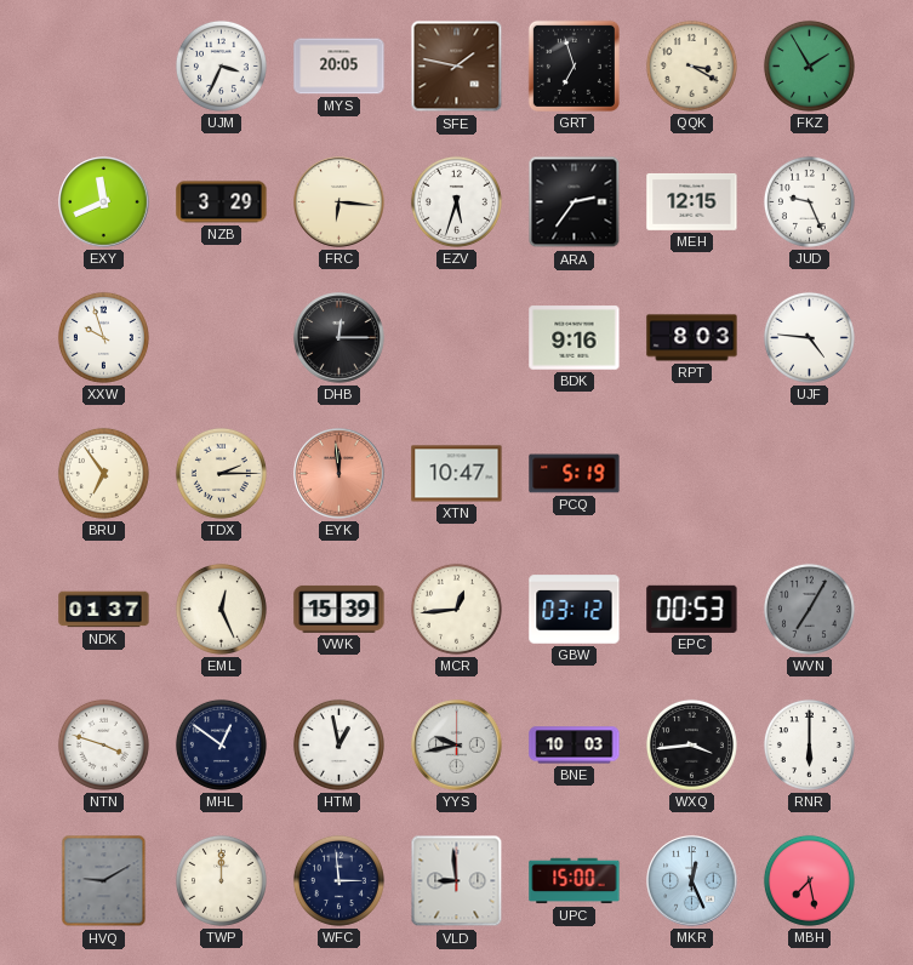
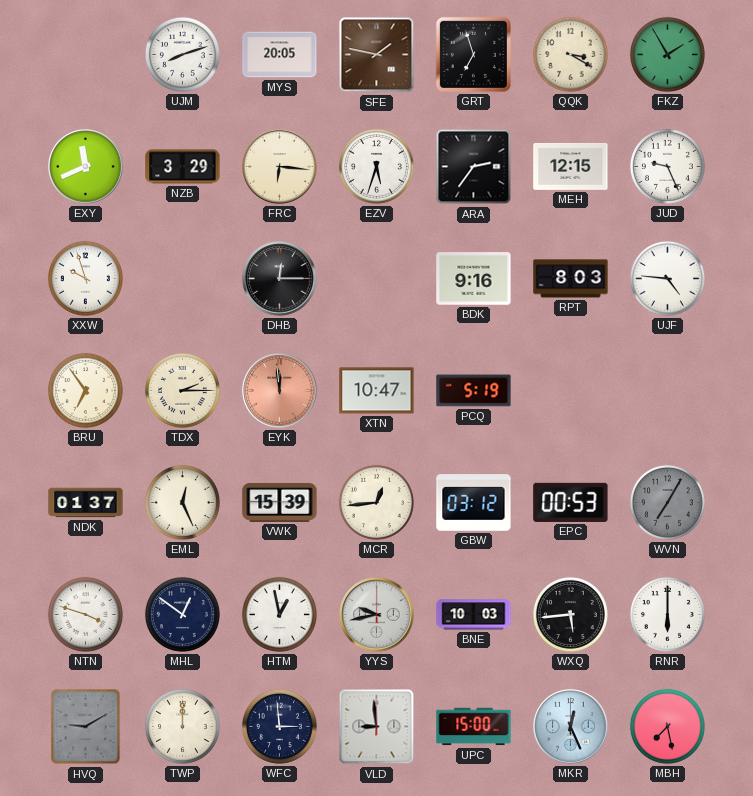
UJM: 3:34 -> 8:12
WXQ: 3:44 -> 5:44
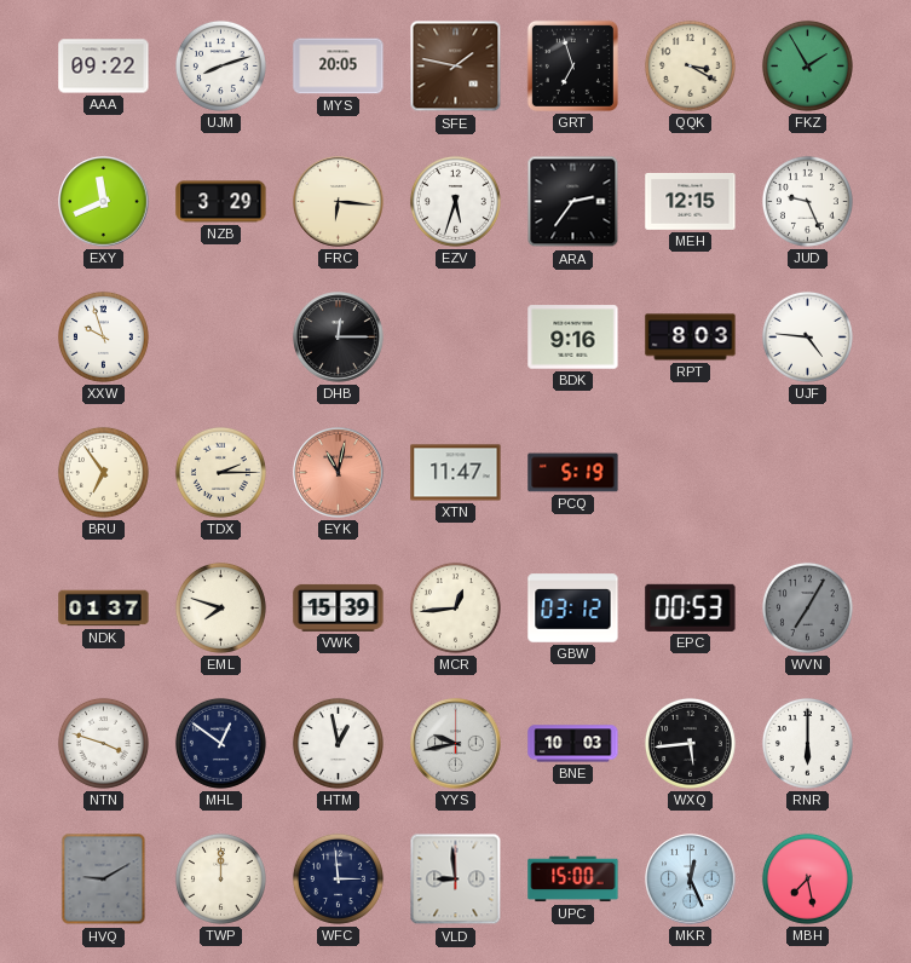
AAA: none -> 09:22
EYK: 11:59 -> 11:02
XTN: 10:47 -> 11:47
EML: 12:26 -> 7:48
